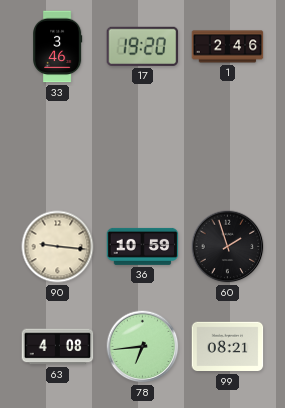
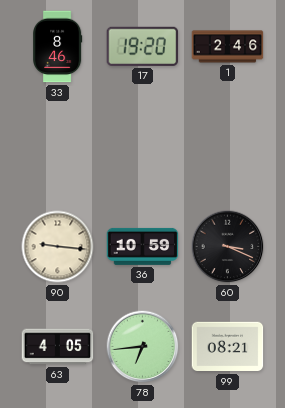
33: 3:46 -> 8:46
60: 1:57 -> 3:19
63: 4:08 -> 4:05
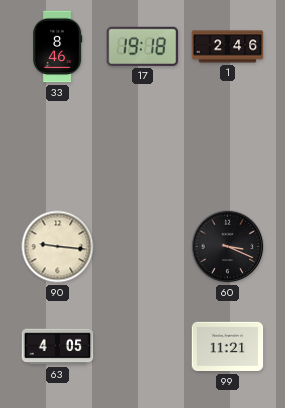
17: 19:20 -> 19:18
36: 10:59 -> none
78: 6:44 -> none
99: 08:21 -> 11:21
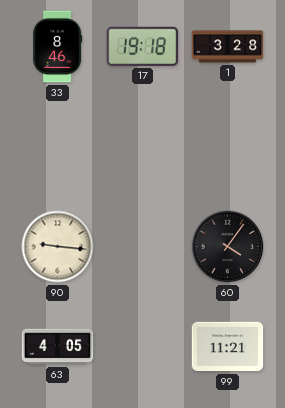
1: 2:46 -> 3:28
60: 3:19 -> 4:06
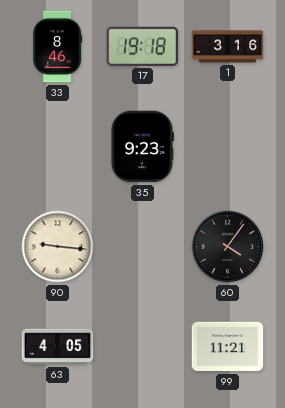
1: 3:28 -> 3:16
35: none -> 9:23
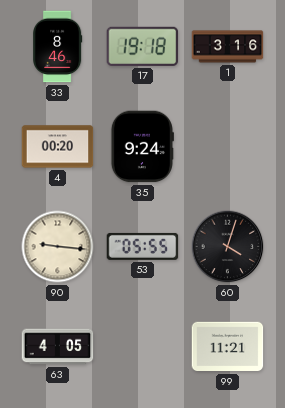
4: none -> 00:20
35: 9:23 -> 9:24
53: none -> 05:55
60: 4:06 -> 4:03
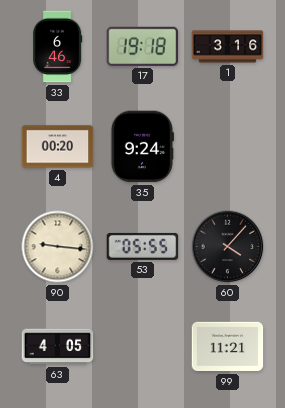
33: 8:46 -> 6:46
60: 4:03 -> 4:07
